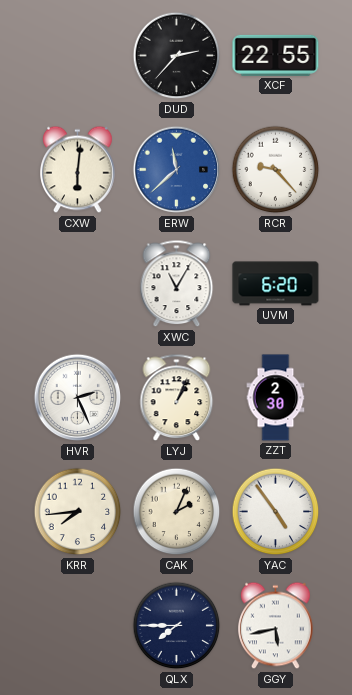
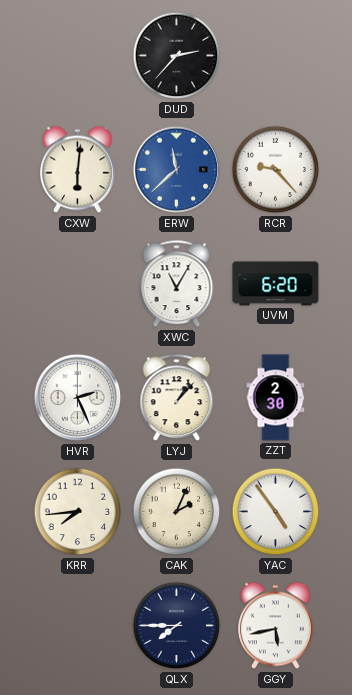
XCF: 22:55 -> none
LYJ: 1:04 -> 1:07
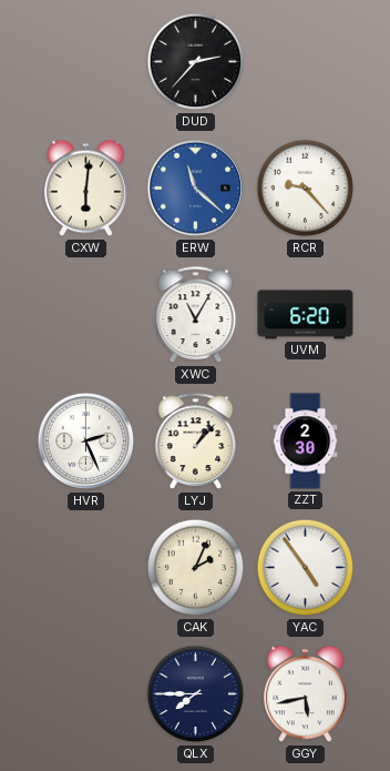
ERW: 11:38 -> 11:22
KRR: 7:44 -> none
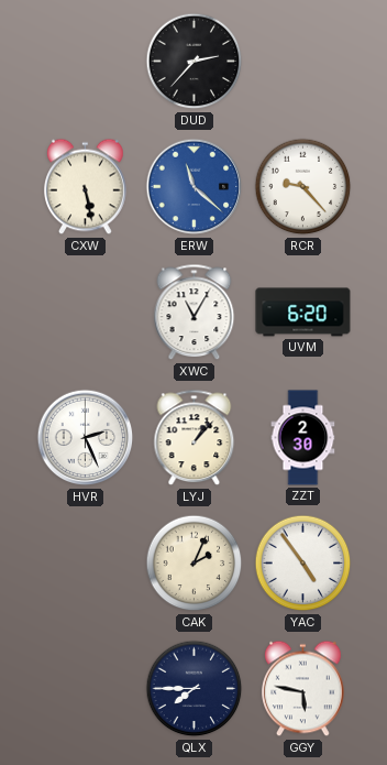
CXW: 6:01 -> 5:28
GGY: 5:43 -> 5:47
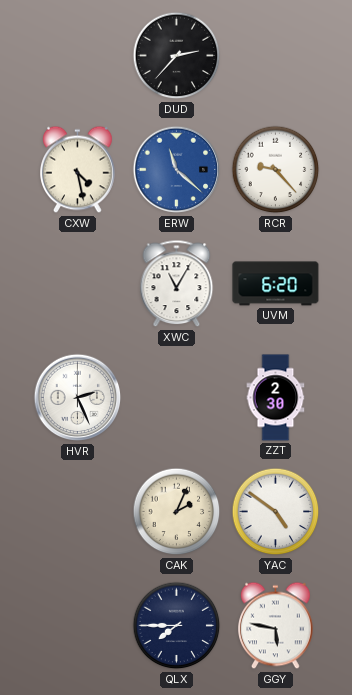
CXW: 5:28 -> 4:28
LYJ: 1:07 -> none
YAC: 4:54 -> 4:51
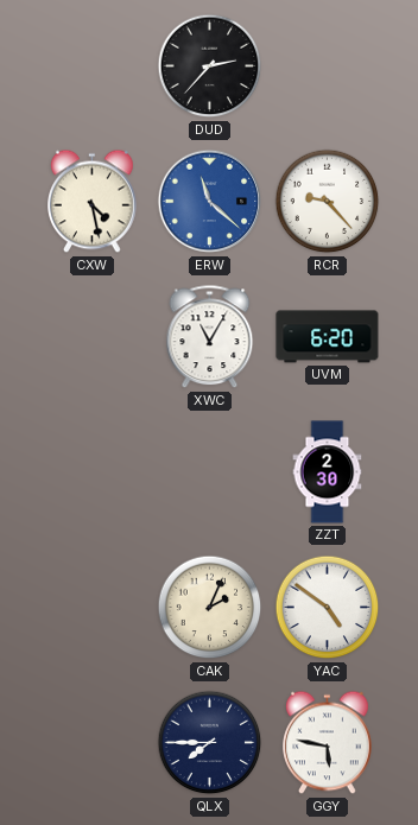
HVR: 2:26 -> none
